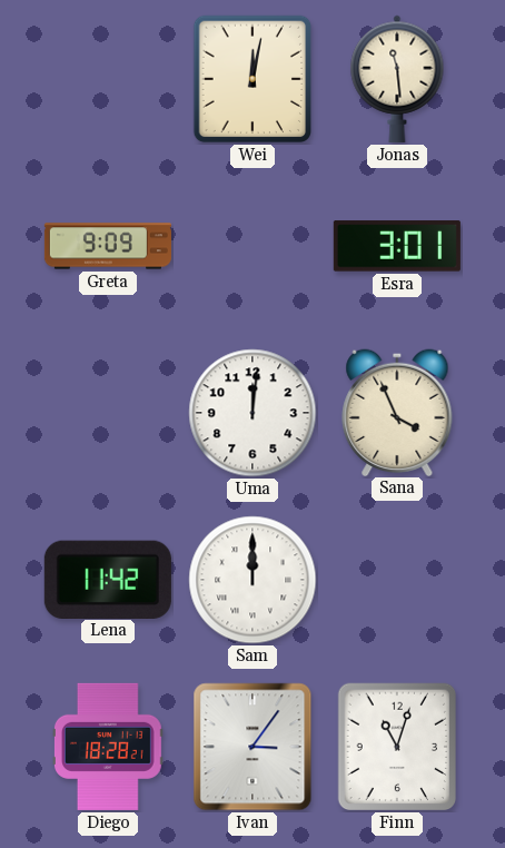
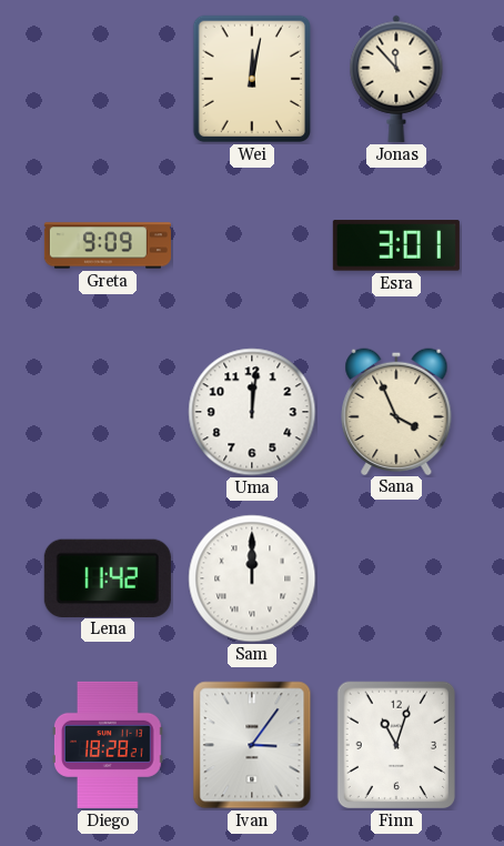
Jonas: 11:29 -> 11:53
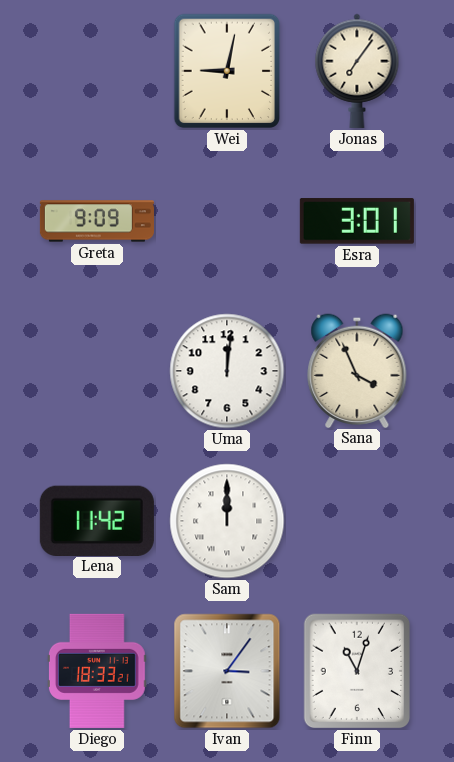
Wei: 12:02 -> 9:02
Jonas: 11:53 -> 7:06
Diego: 18:28 -> 18:33
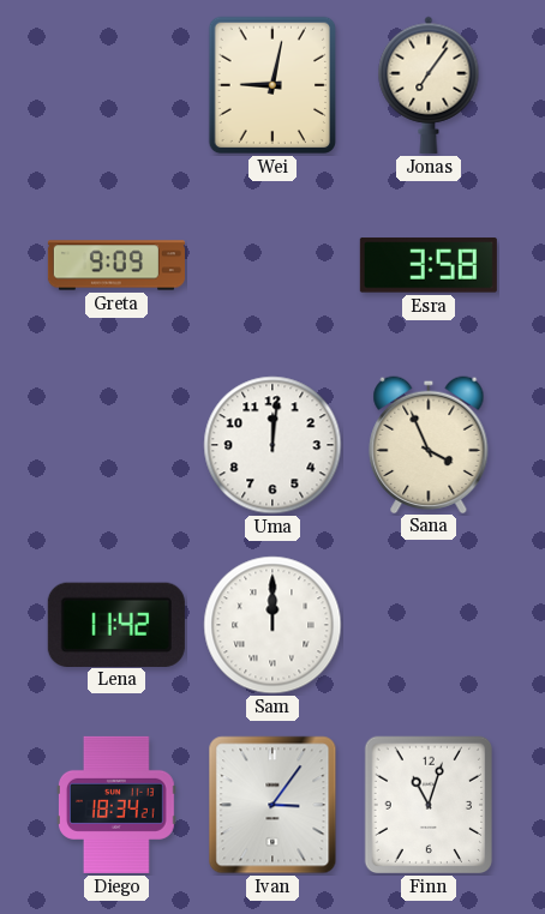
Esra: 3:01 -> 3:58
Diego: 18:33 -> 18:34
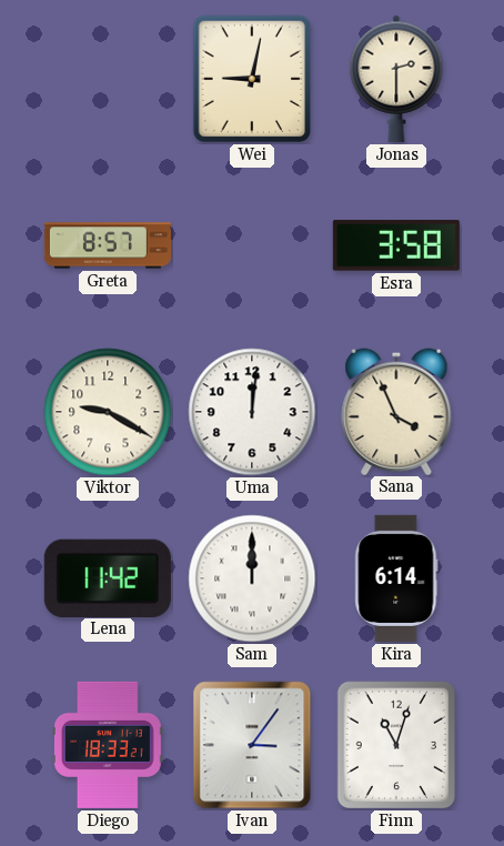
Jonas: 7:06 -> 2:30
Greta: 9:09 -> 8:57
Viktor: none -> 9:20
Kira: none -> 6:14
Diego: 18:34 -> 18:33
